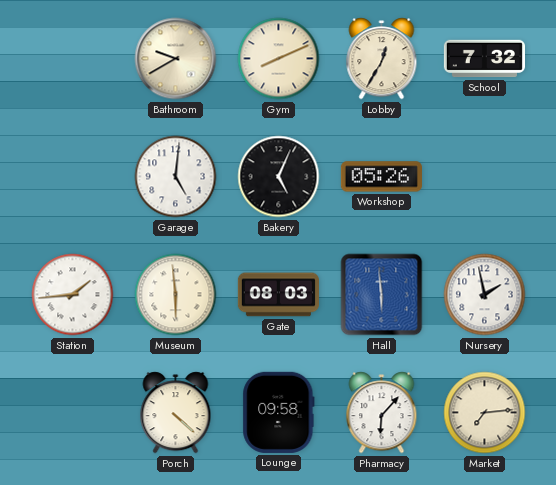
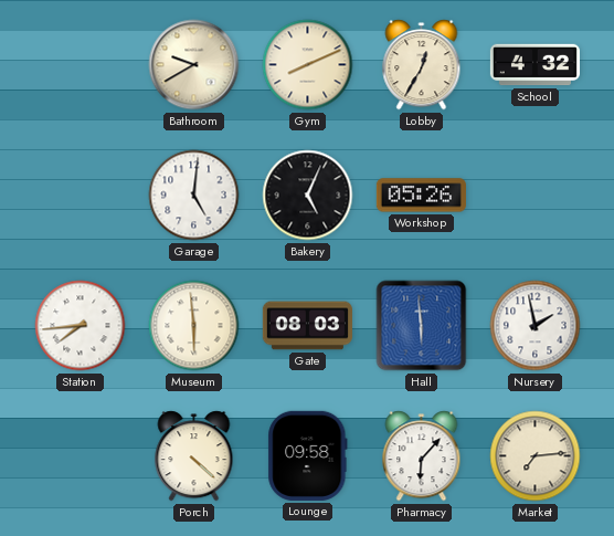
School: 7:32 -> 4:32
Station: 1:44 -> 7:44
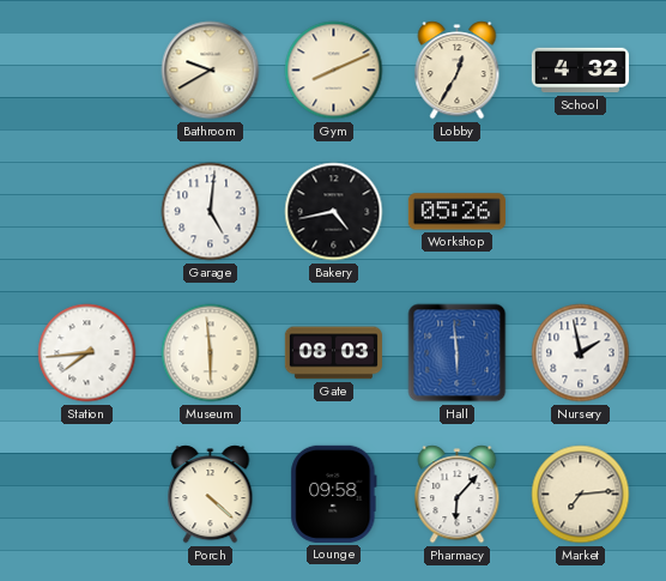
Bakery: 5:04 -> 4:43
